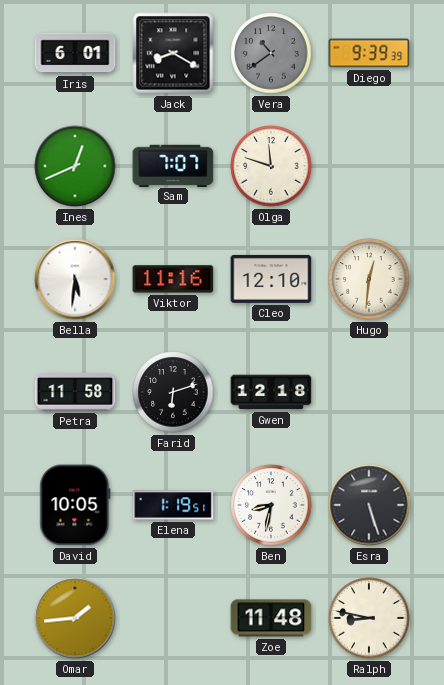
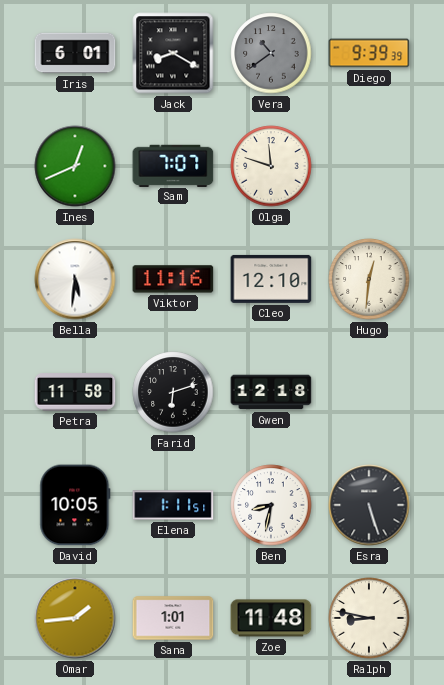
Elena: 1:19 -> 1:11
Sana: none -> 1:01
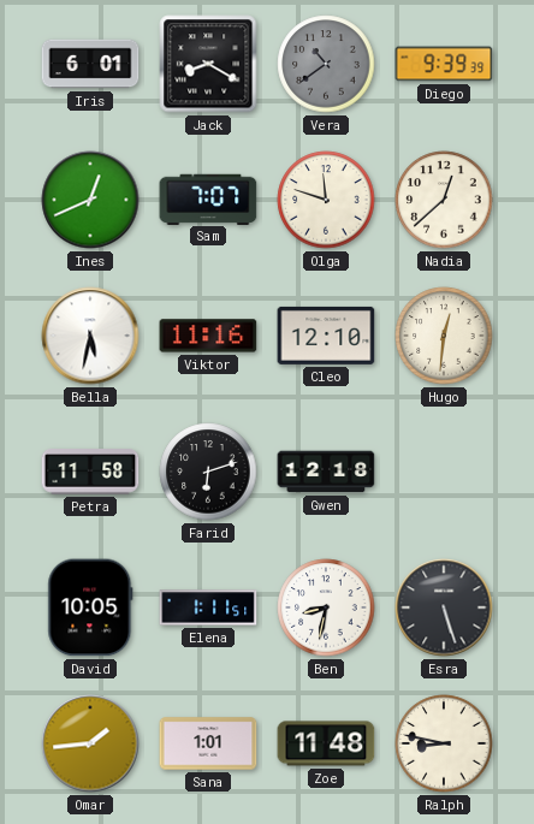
Nadia: none -> 12:38
Bella: 5:31 -> 5:32
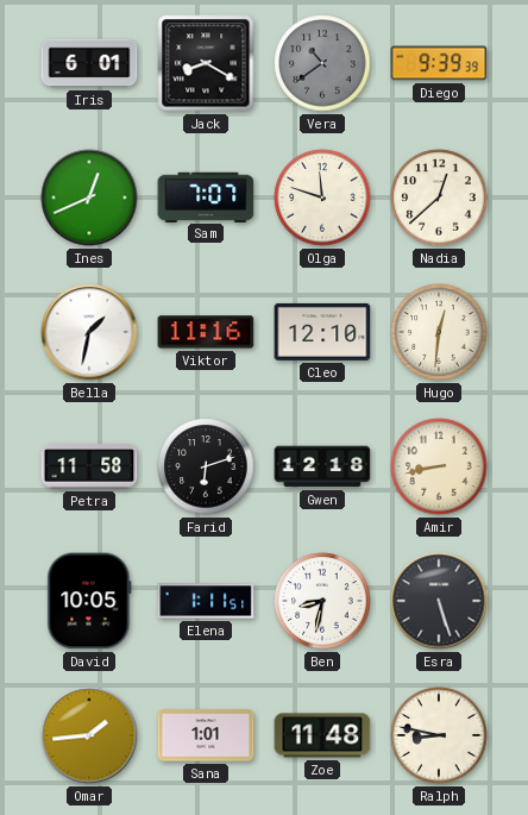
Bella: 5:32 -> 1:32
Amir: none -> 8:43
